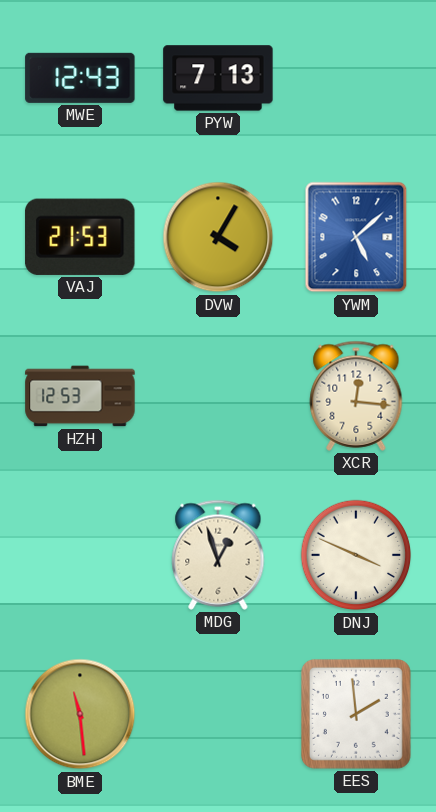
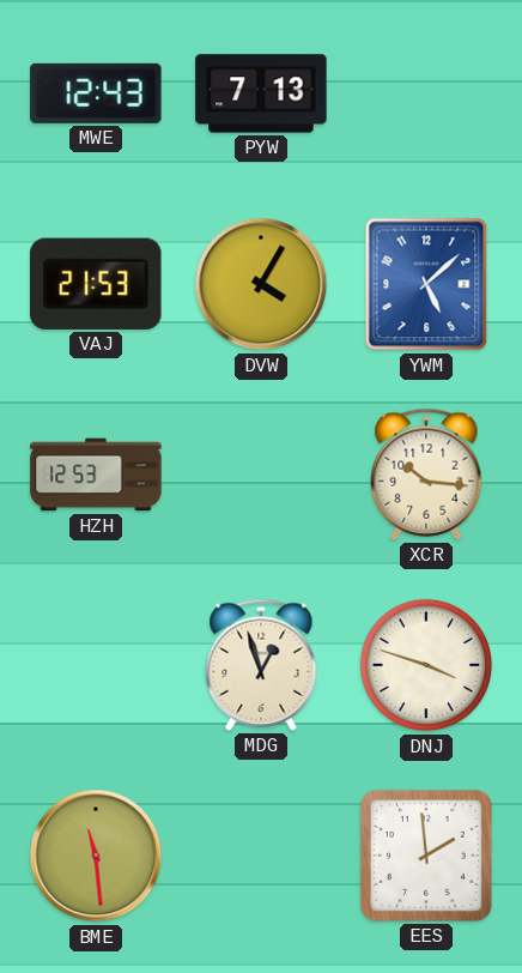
XCR: 12:16 -> 10:16
DNJ: 3:49 -> 3:48
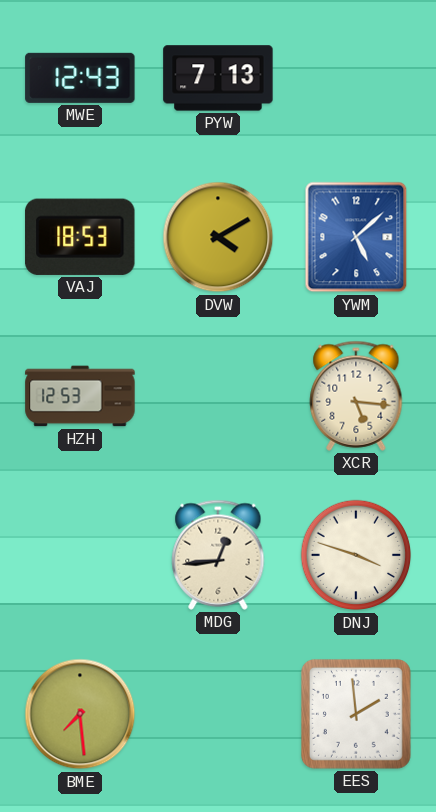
VAJ: 21:53 -> 18:53
DVW: 4:05 -> 4:10
XCR: 10:16 -> 5:16
MDG: 12:57 -> 12:44
BME: 11:29 -> 7:29
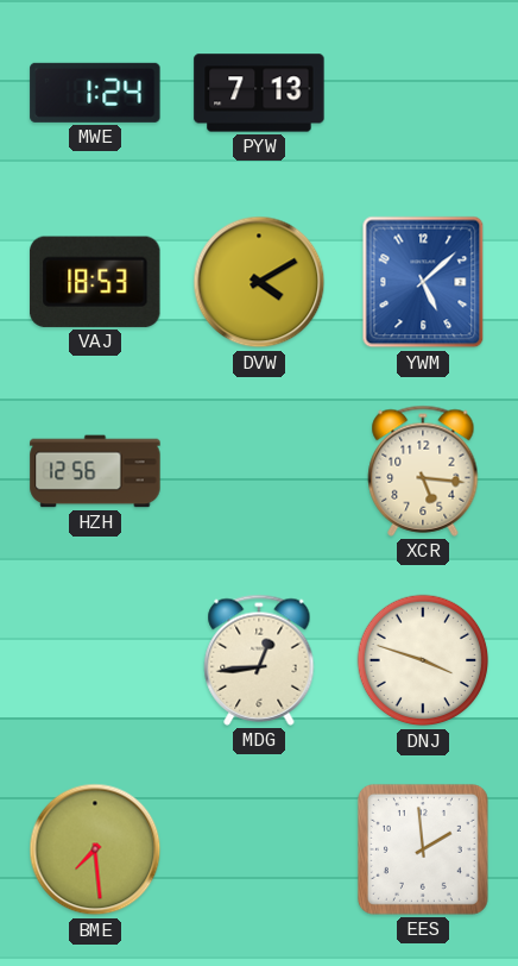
MWE: 12:43 -> 1:24
HZH: 12:53 -> 12:56
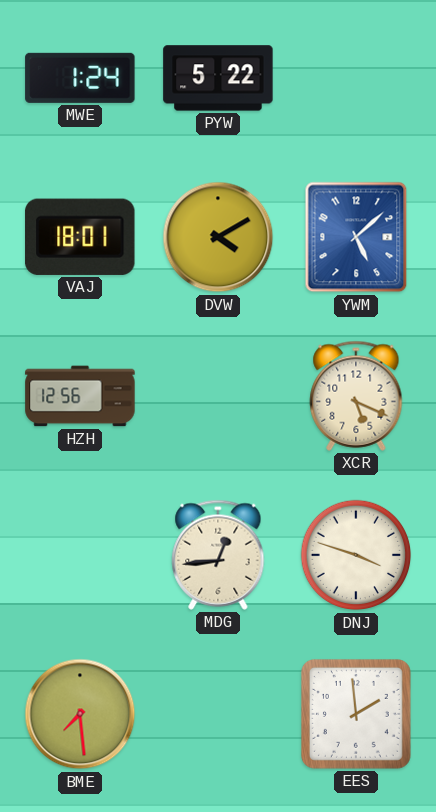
PYW: 7:13 -> 5:22
VAJ: 18:53 -> 18:01
XCR: 5:16 -> 5:19
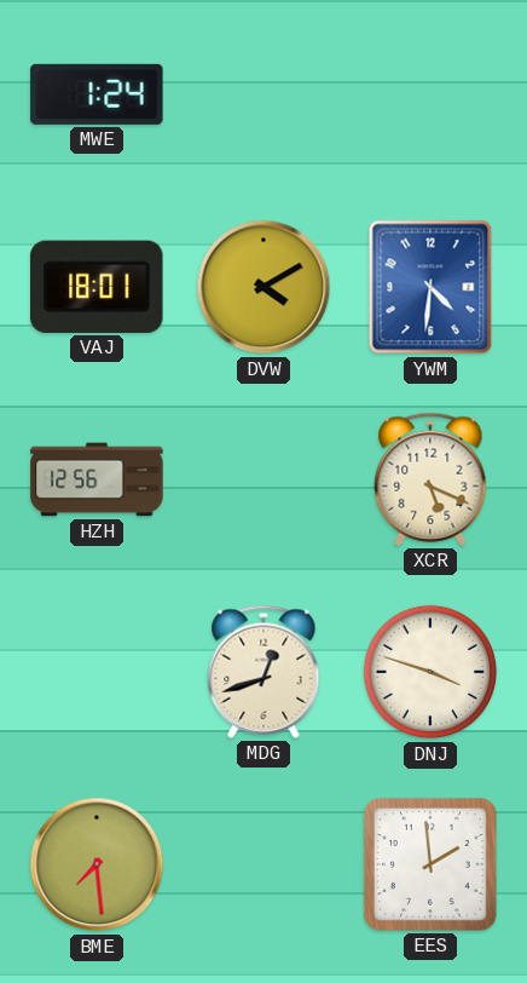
PYW: 5:22 -> none
YWM: 5:08 -> 4:31
MDG: 12:44 -> 12:42
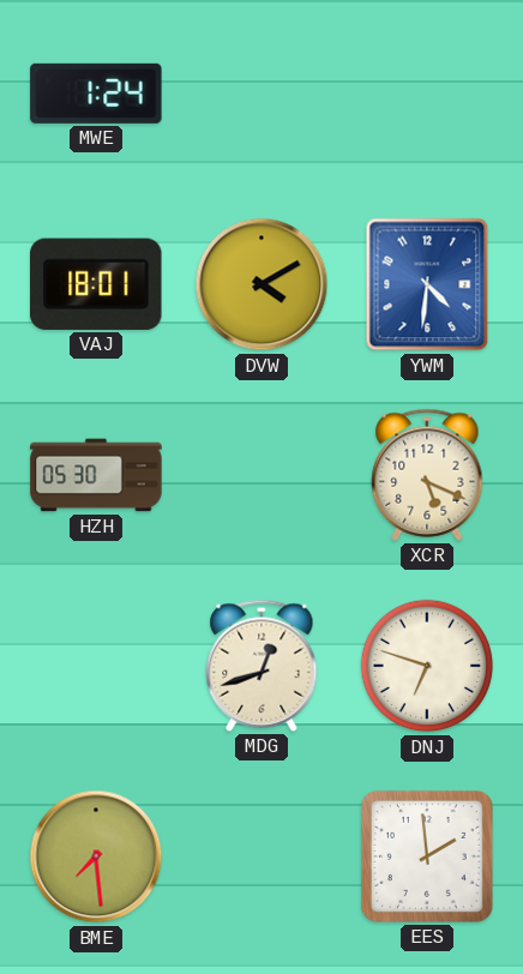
HZH: 12:56 -> 05:30
DNJ: 3:48 -> 6:48
